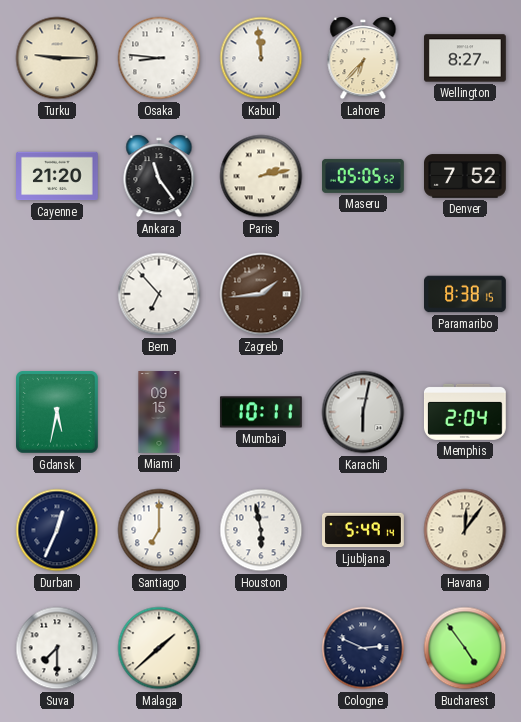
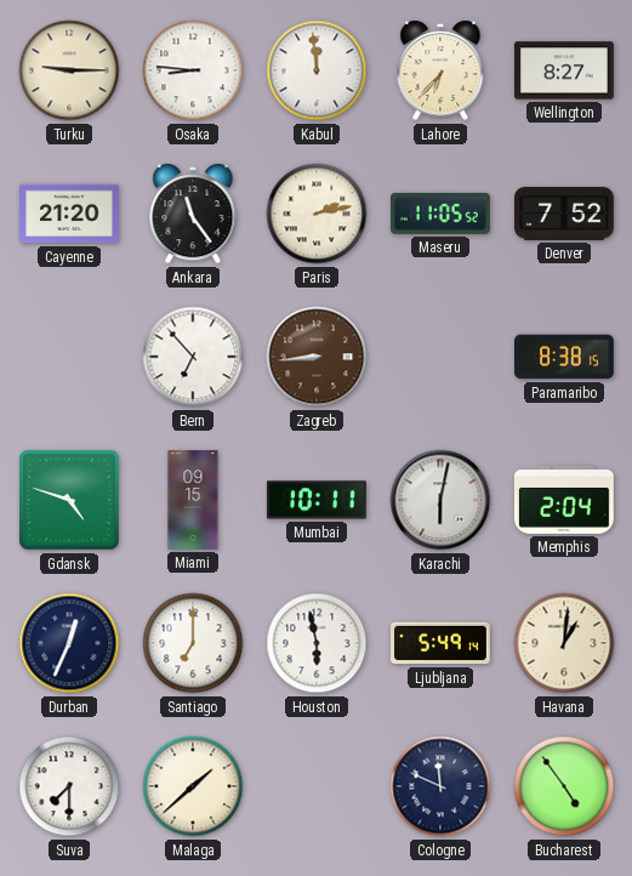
Maseru: 05:05 -> 11:05
Zagreb: 1:44 -> 8:44
Gdansk: 5:32 -> 4:48
Havana: 12:06 -> 1:01
Cologne: 2:49 -> 11:49
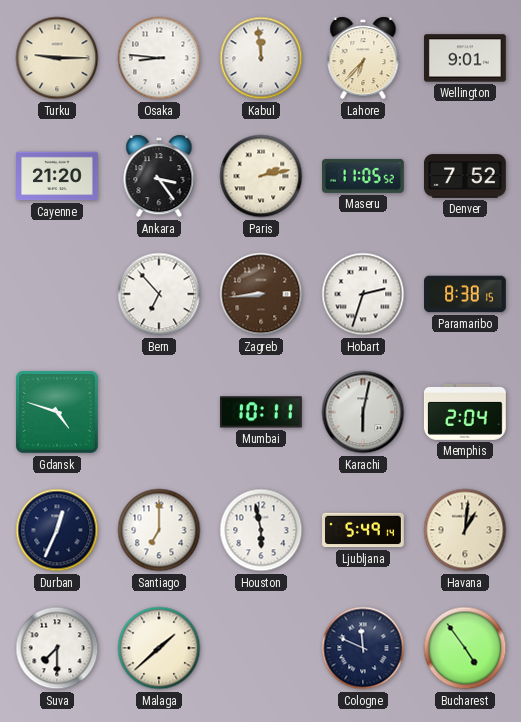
Wellington: 8:27 -> 9:01
Ankara: 11:24 -> 3:24
Hobart: none -> 2:33
Miami: 09:15 -> none
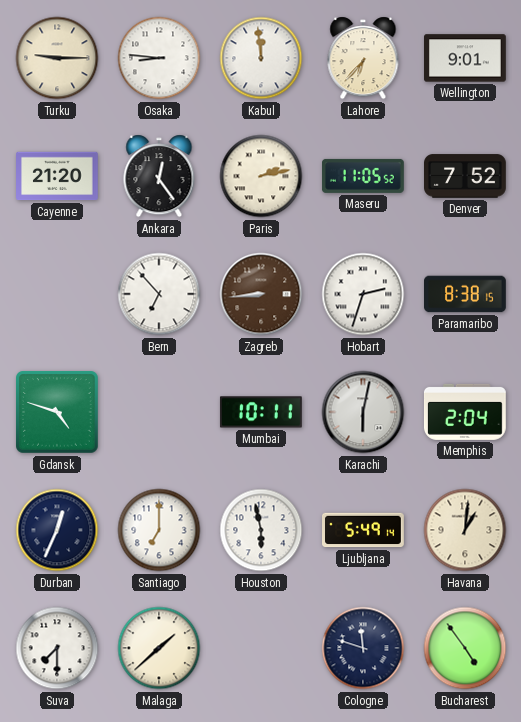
Ankara: 3:24 -> 12:24
Cologne: 11:49 -> 11:48
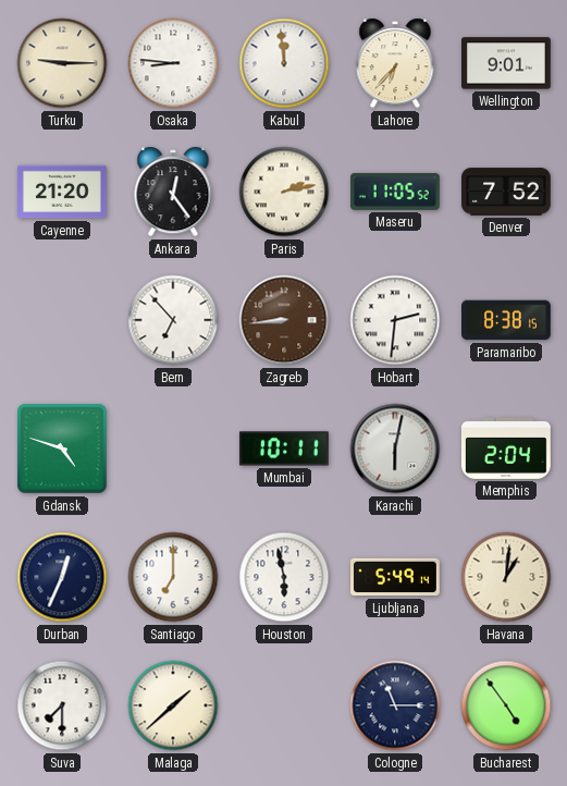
Hobart: 2:33 -> 2:31
Cologne: 11:48 -> 11:15
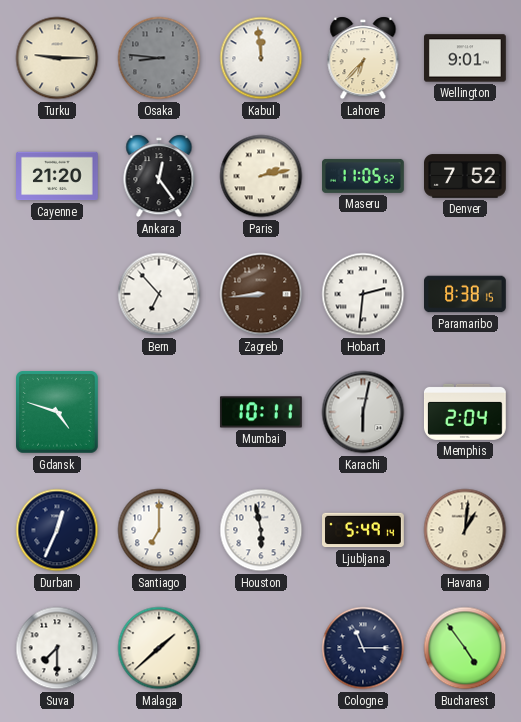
Osaka dial: white -> grey
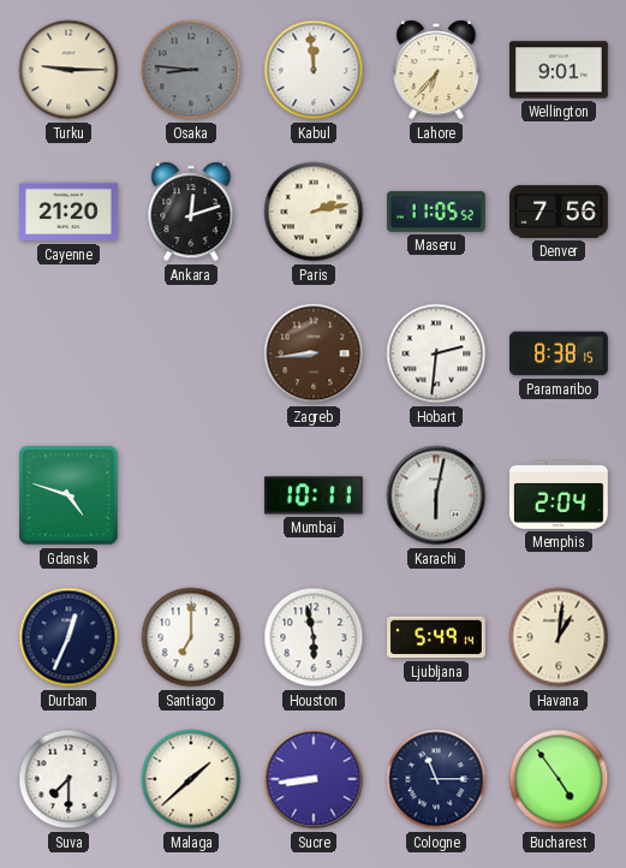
Ankara: 12:24 -> 12:12
Denver: 7:52 -> 7:56
Bern: 6:53 -> none
Sucre: none -> 8:44
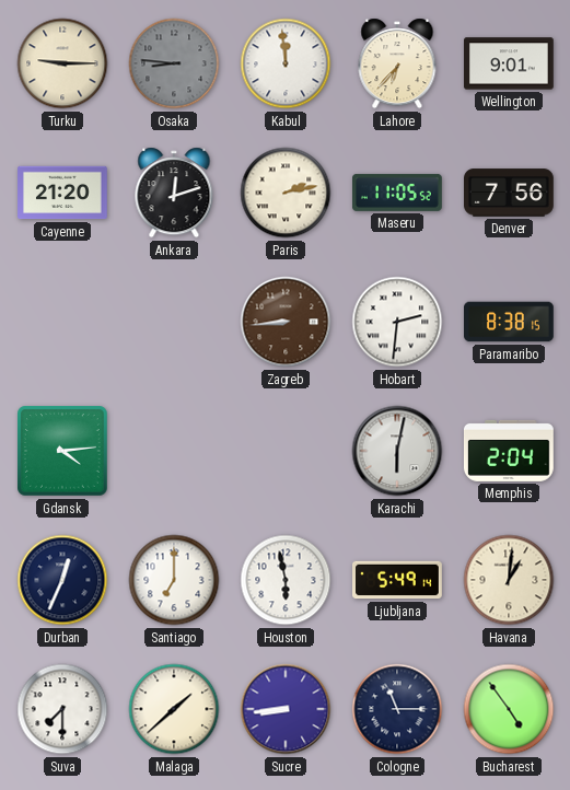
Gdansk: 4:48 -> 4:14
Mumbai: 10:11 -> none
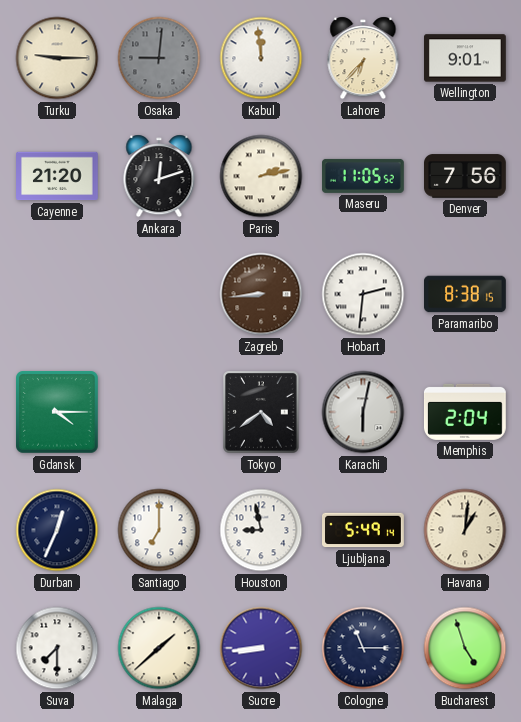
Osaka: 8:46 -> 9:01
Gdansk: 4:14 -> 4:15
Tokyo: none -> 4:39
Houston: 5:58 -> 8:58
Bucharest: 4:54 -> 4:57
